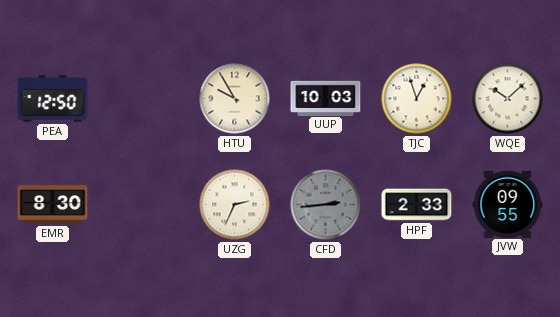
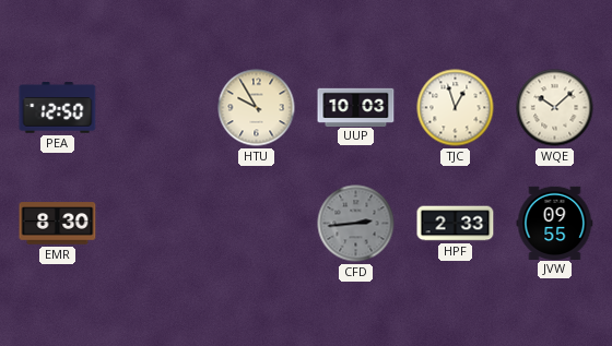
UZG: 2:34 -> none
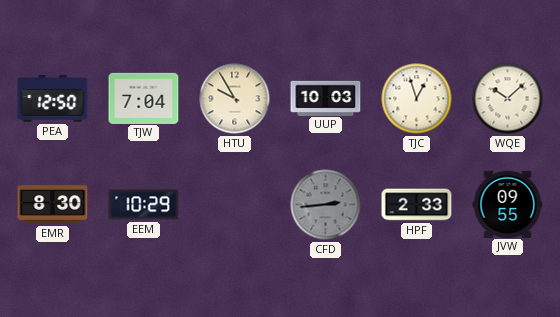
TJW: none -> 7:04
EEM: none -> 10:29
